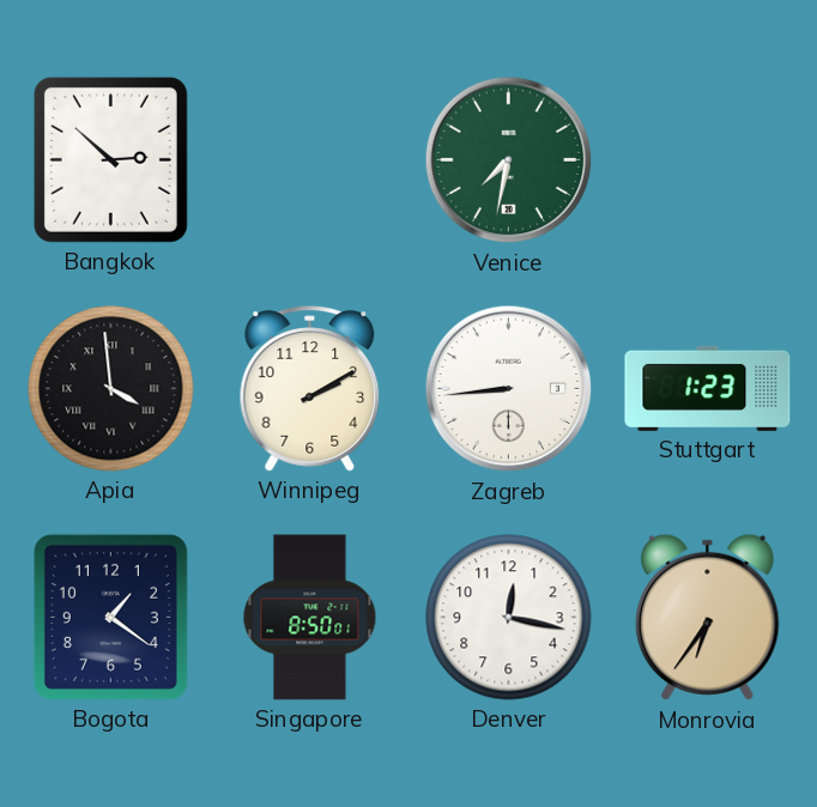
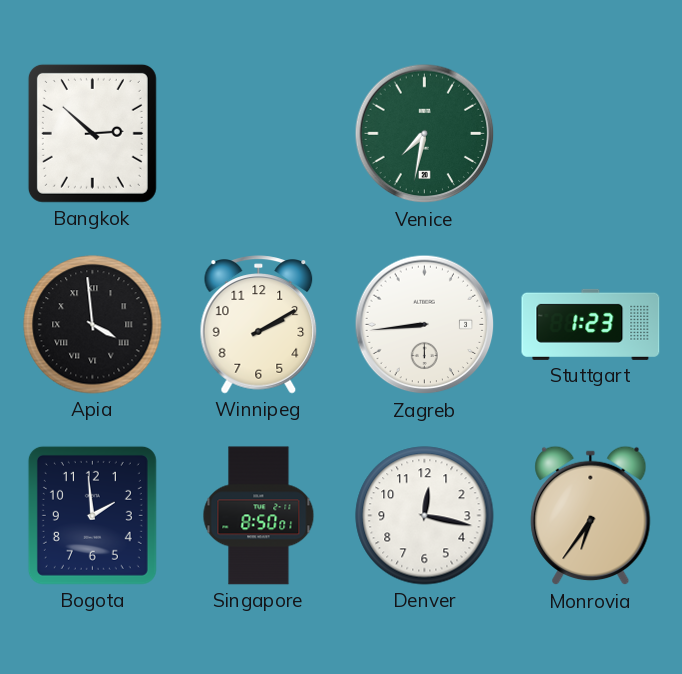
Bogota: 1:21 -> 1:59
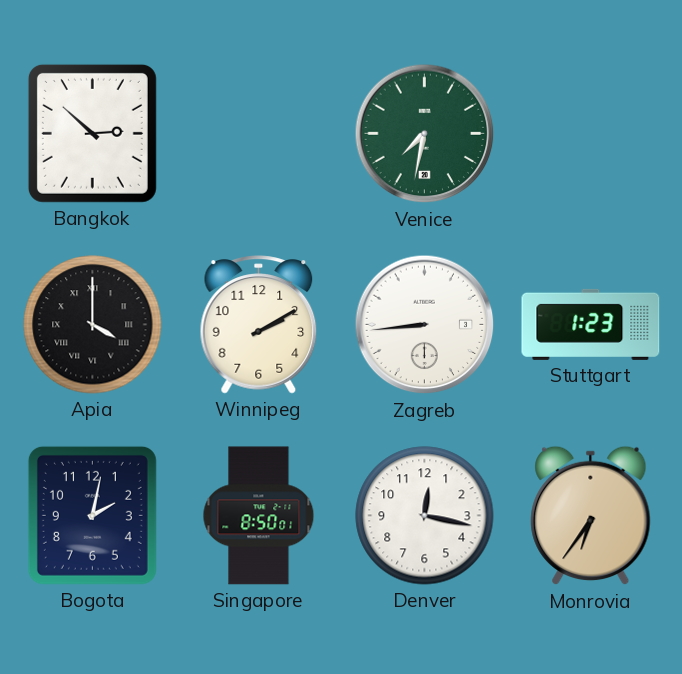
Apia: 3:59 -> 4:00
Bogota: 1:59 -> 2:02
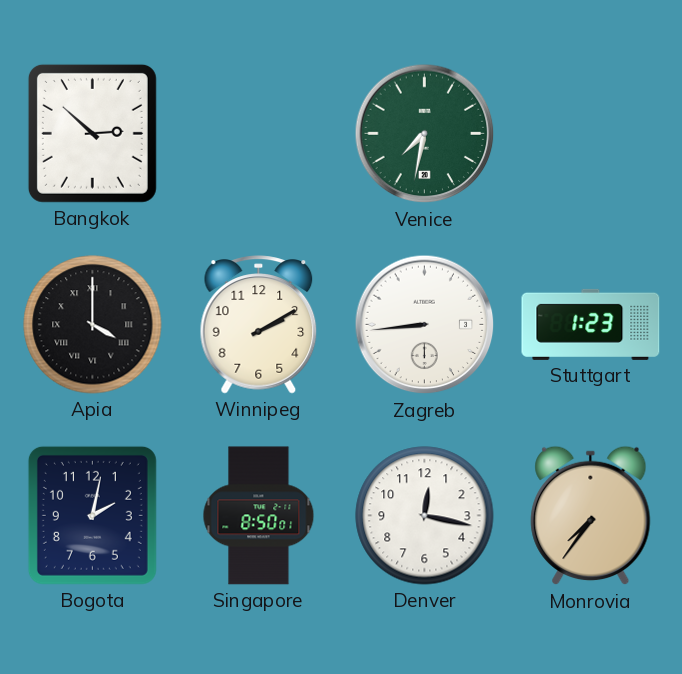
Monrovia: 6:36 -> 7:36
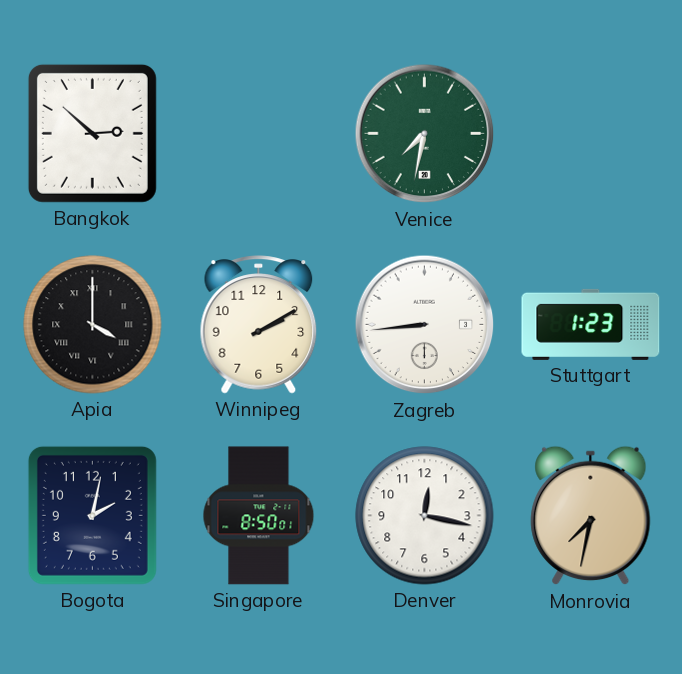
Monrovia: 7:36 -> 7:32
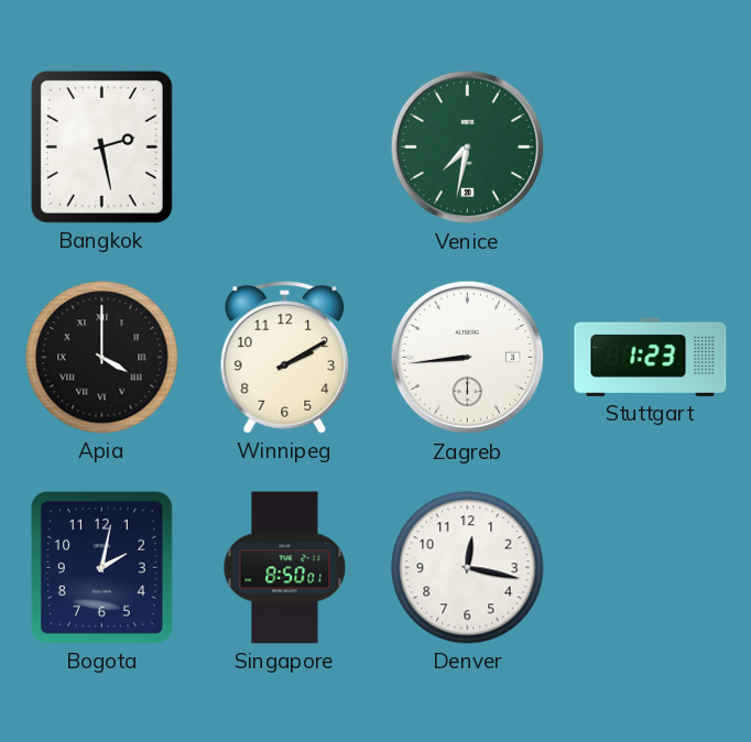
Bangkok: 2:52 -> 2:28
Monrovia: 7:32 -> none
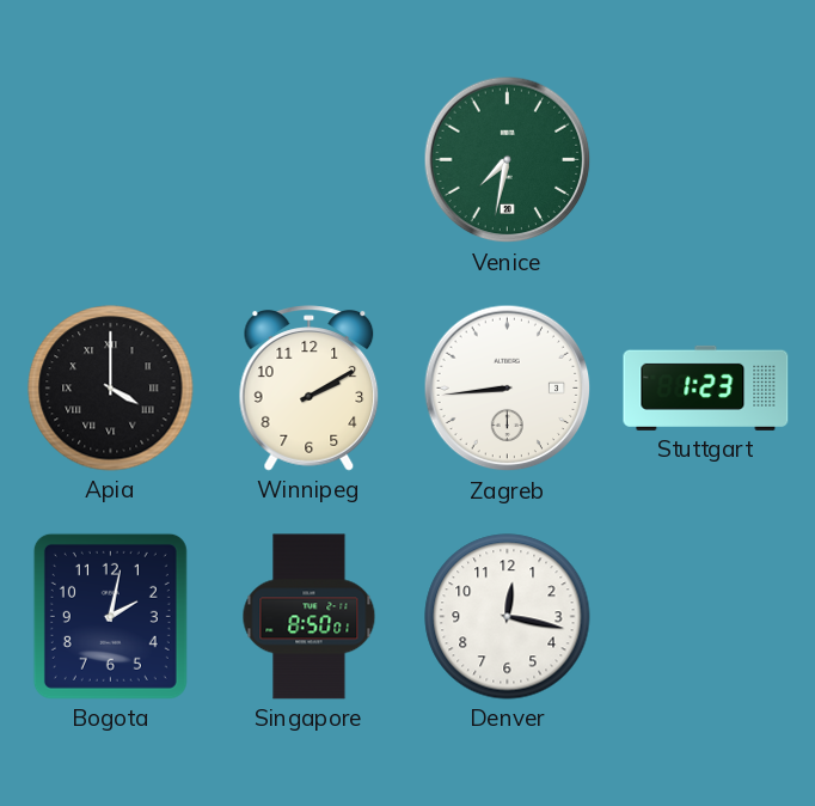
Bangkok: 2:28 -> none
